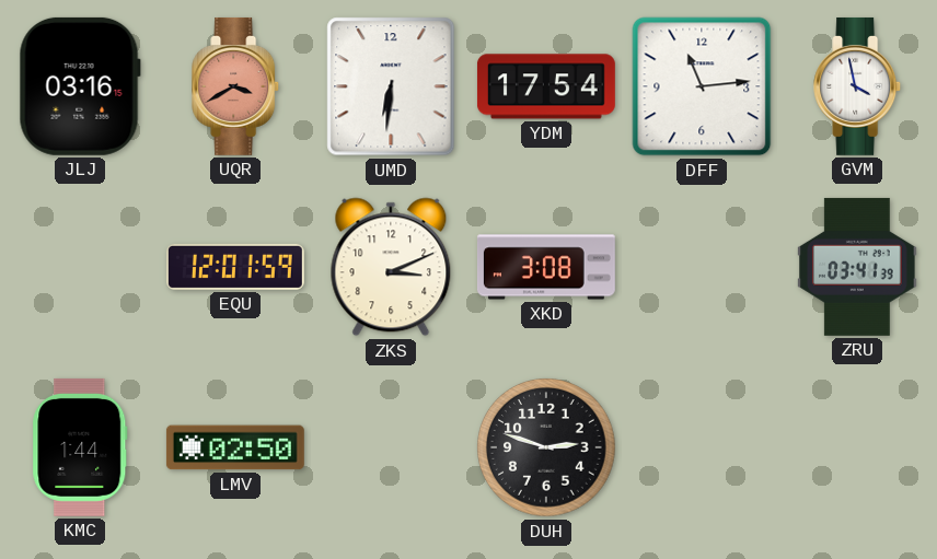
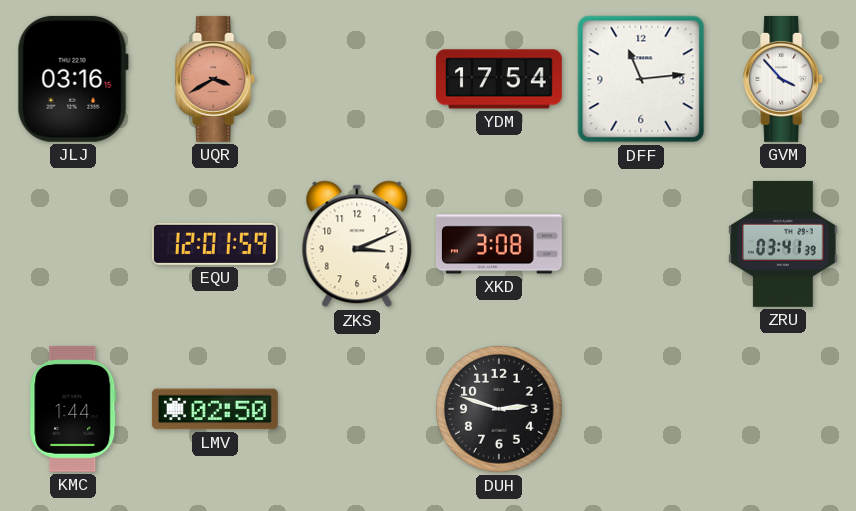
UMD: 6:31 -> none
GVM: 3:58 -> 3:53
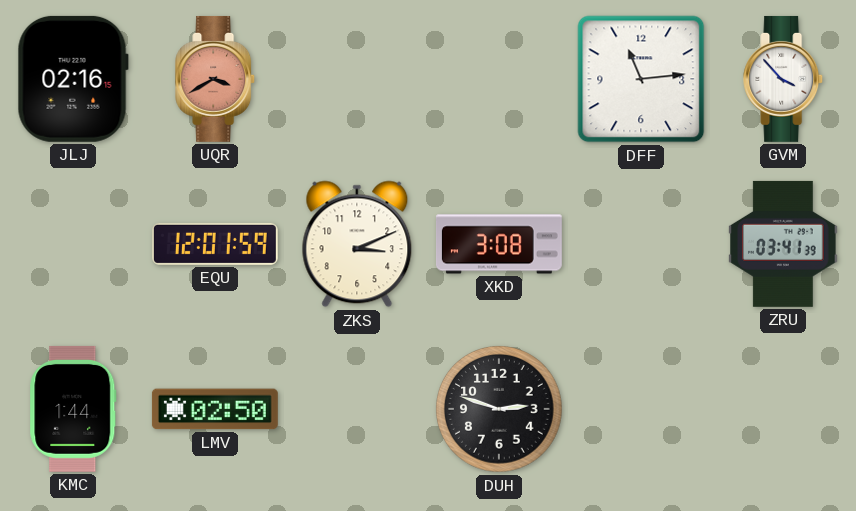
JLJ: 03:16 -> 02:16
YDM: 17:54 -> none
